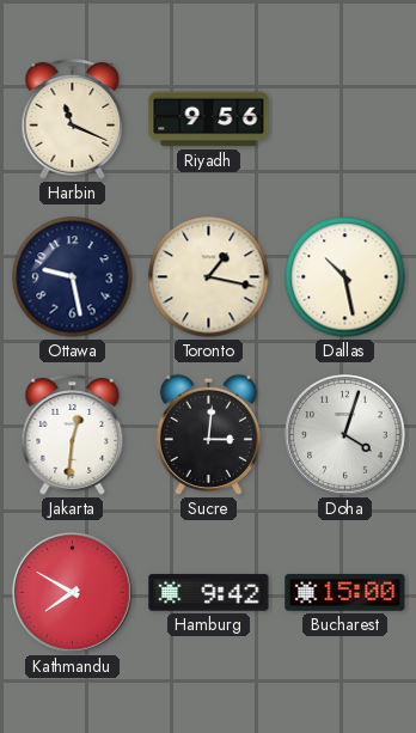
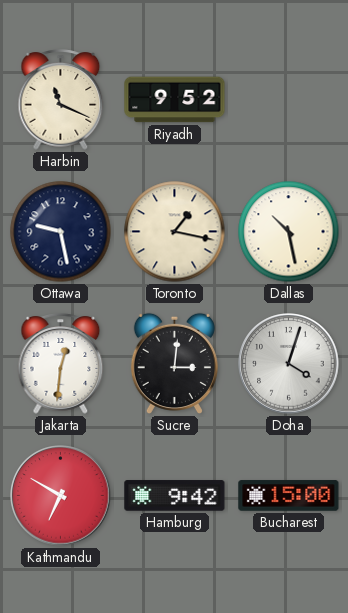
Riyadh: 9:56 -> 9:52
Kathmandu: 7:50 -> 6:50
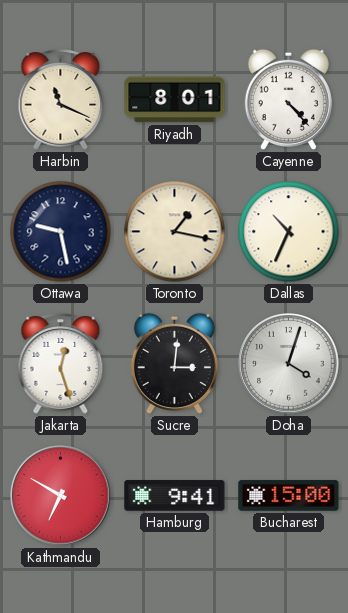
Riyadh: 9:52 -> 8:01
Cayenne: none -> 4:23
Dallas: 10:28 -> 10:34
Jakarta: 12:31 -> 12:27
Hamburg: 9:42 -> 9:41
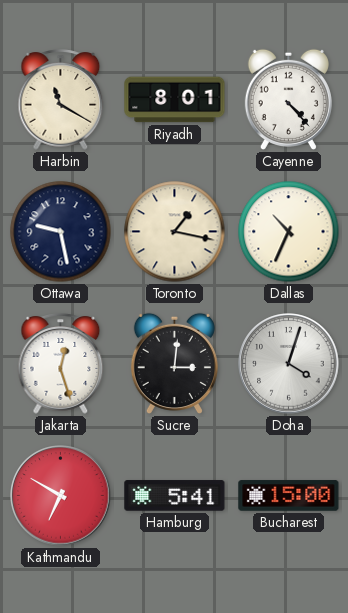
Harbin: 11:19 -> 11:20
Hamburg: 9:41 -> 5:41
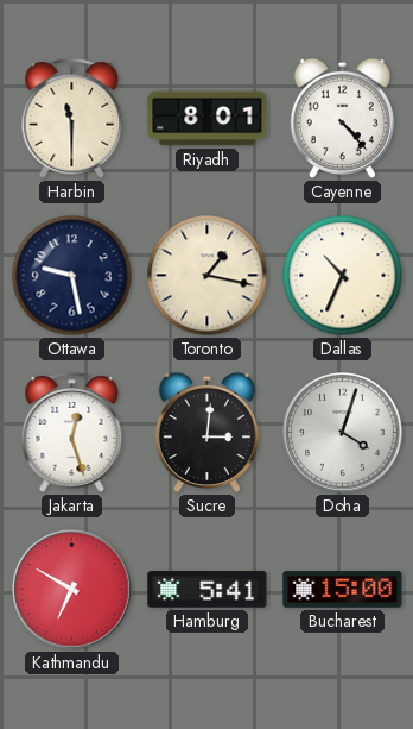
Harbin: 11:20 -> 11:30
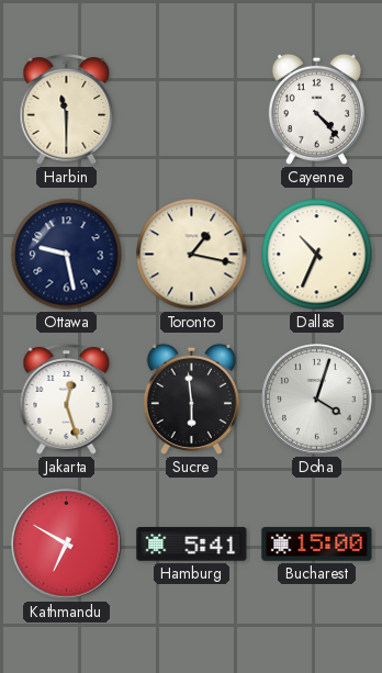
Riyadh: 8:01 -> none
Sucre: 3:01 -> 5:59
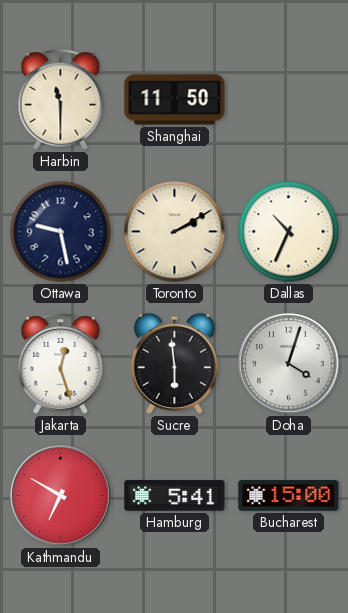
Shanghai: none -> 11:50
Cayenne: 4:23 -> none
Toronto: 1:17 -> 2:10
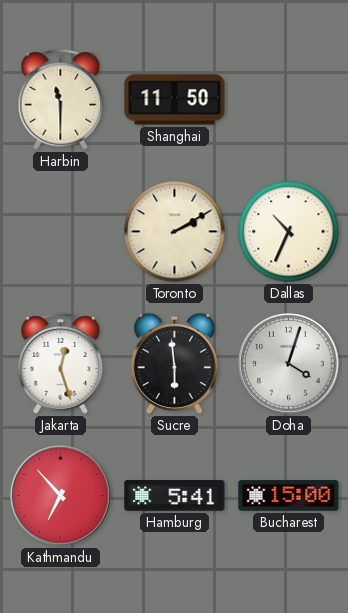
Ottawa: 9:28 -> none
Kathmandu: 6:50 -> 6:53
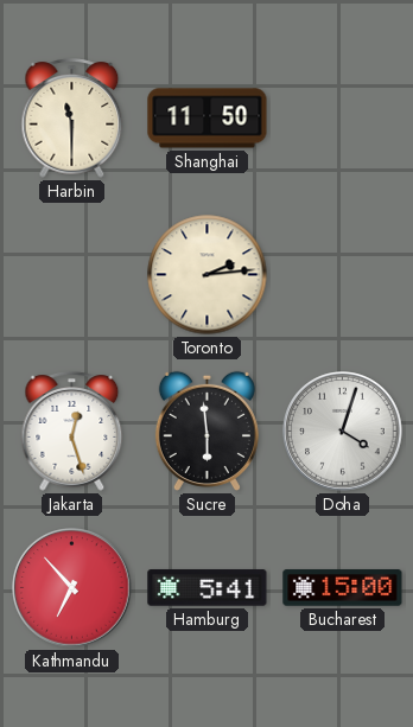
Toronto: 2:10 -> 2:14
Dallas: 10:34 -> none
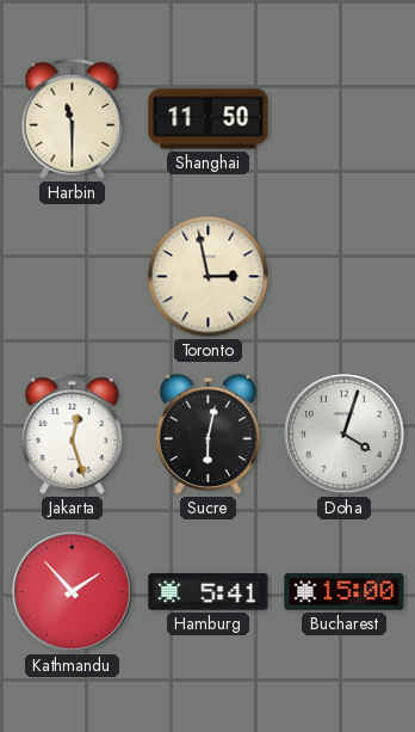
Toronto: 2:14 -> 2:58
Sucre: 5:59 -> 6:02
Kathmandu: 6:53 -> 1:53
